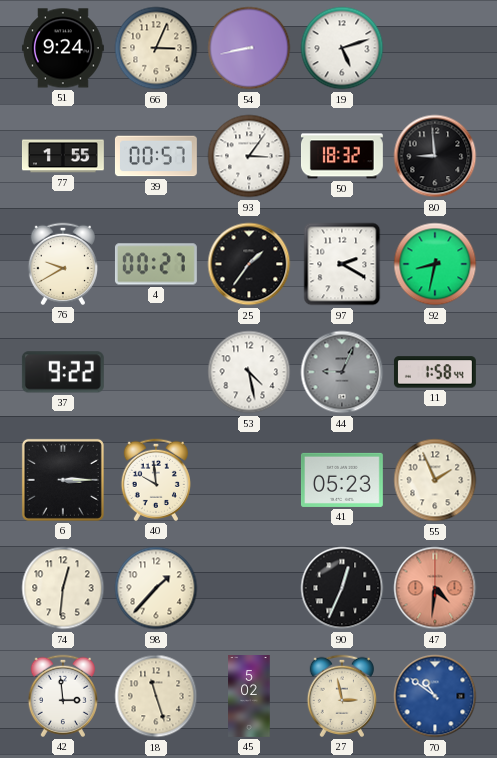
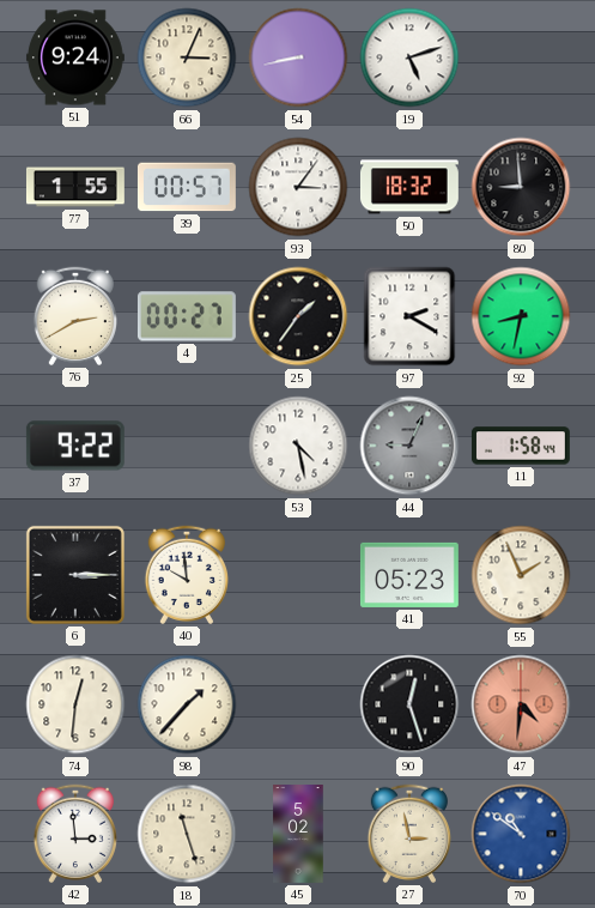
76: 9:40 -> 2:40
90: 12:34 -> 12:27
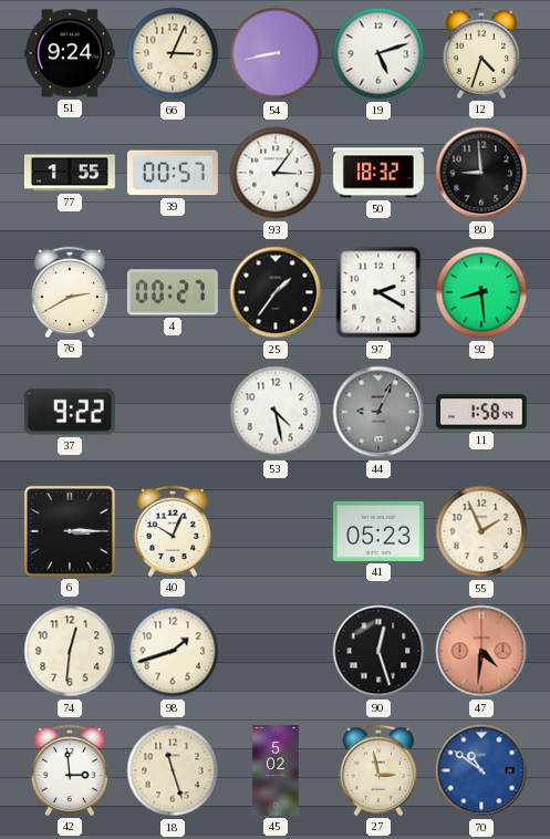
12: none -> 4:33
92: 8:32 -> 8:29
40: 9:59 -> 10:04
98: 1:37 -> 1:42
